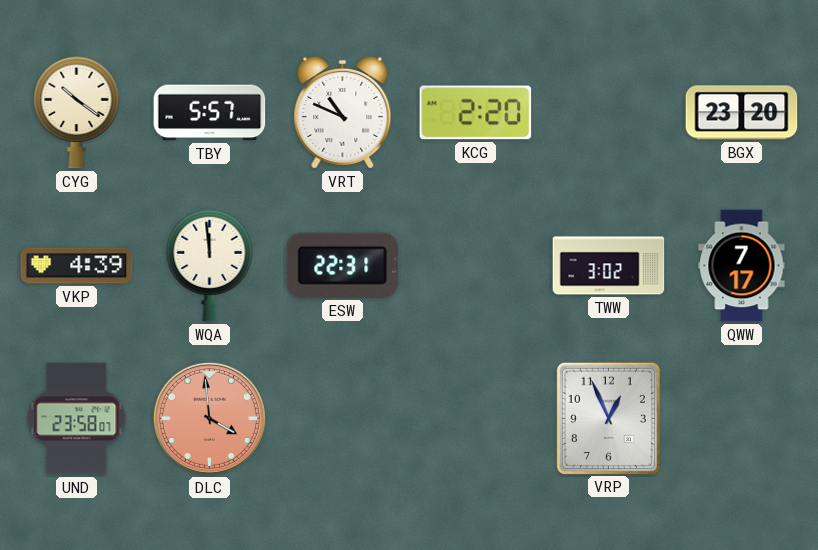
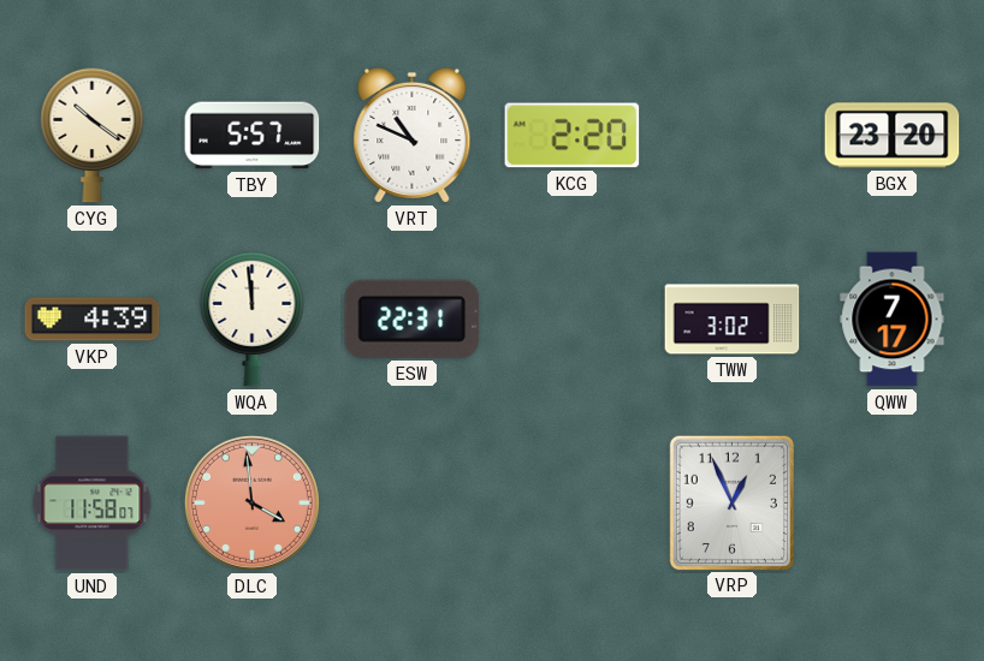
UND: 23:58 -> 11:58
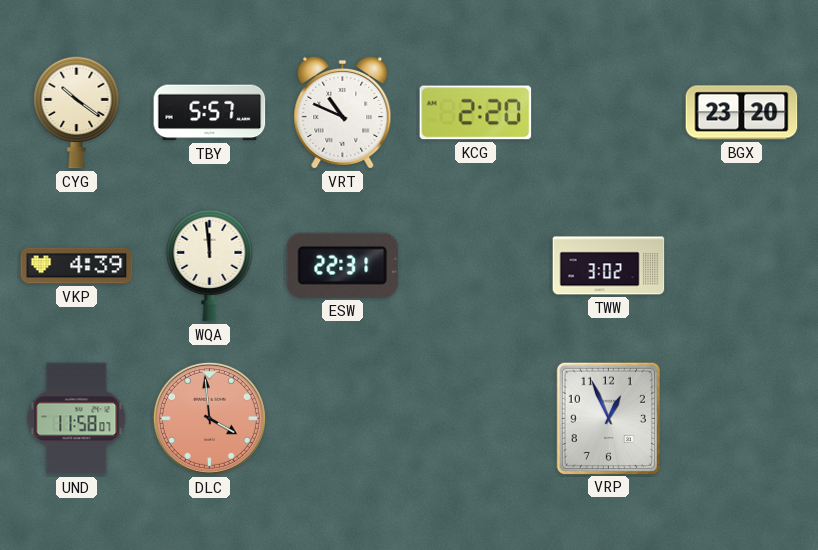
QWW: 7:17 -> none
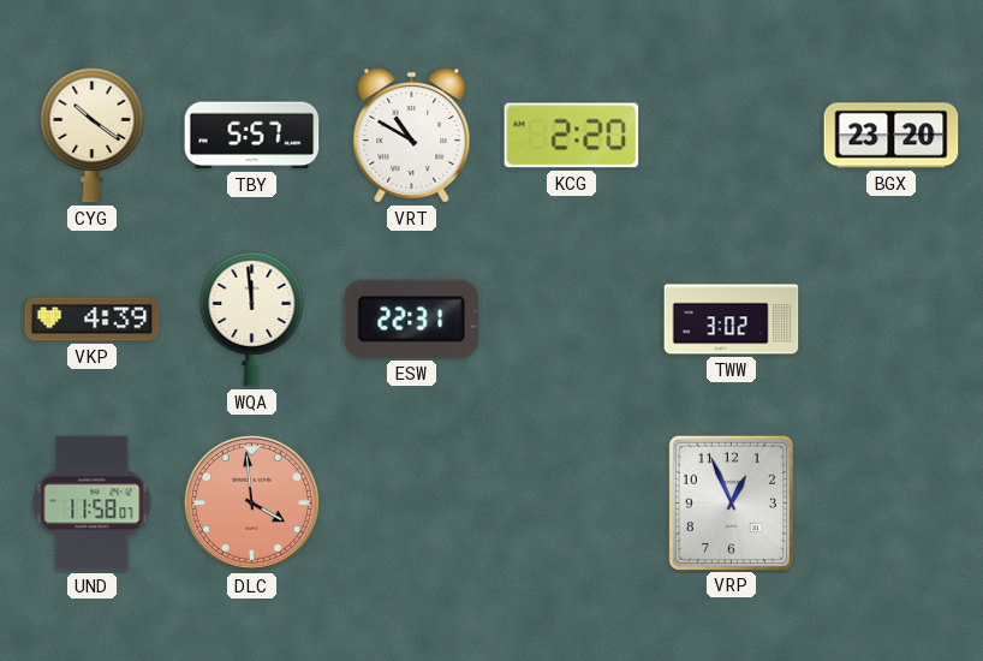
VRT: 10:49 -> 10:50
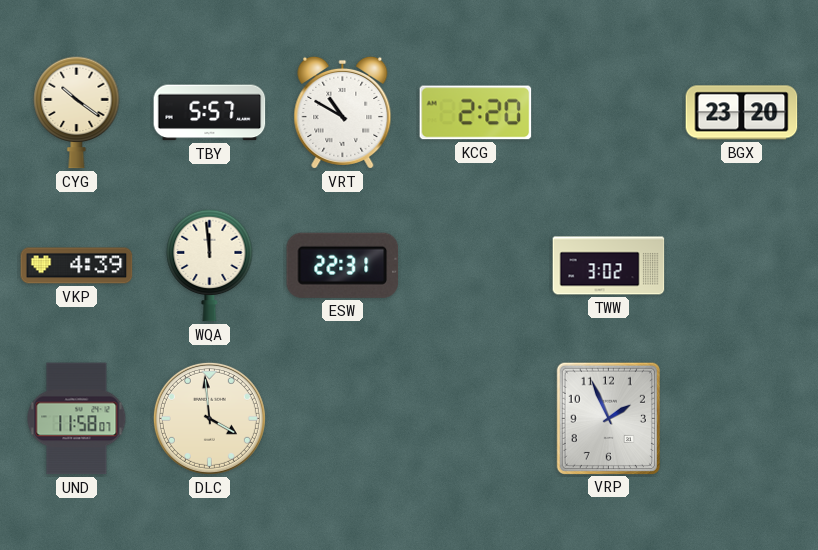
DLC dial: salmon -> cream
VRP: 12:56 -> 1:56
